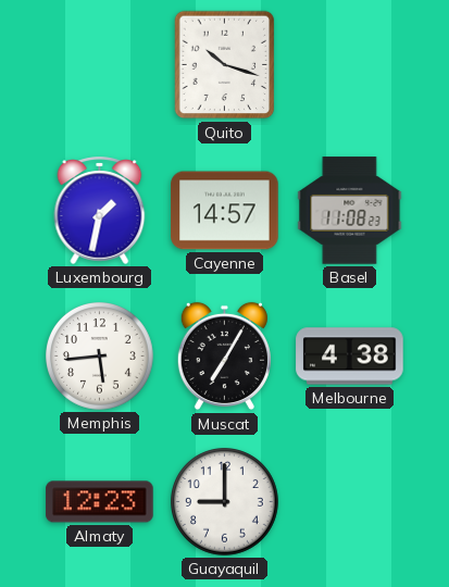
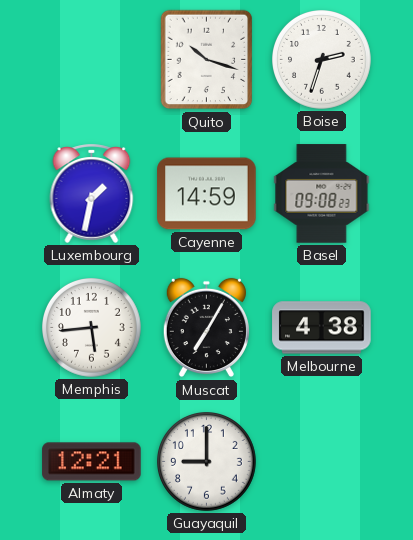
Boise: none -> 2:33
Cayenne: 14:57 -> 14:59
Basel: 11:08 -> 09:08
Almaty: 12:23 -> 12:21
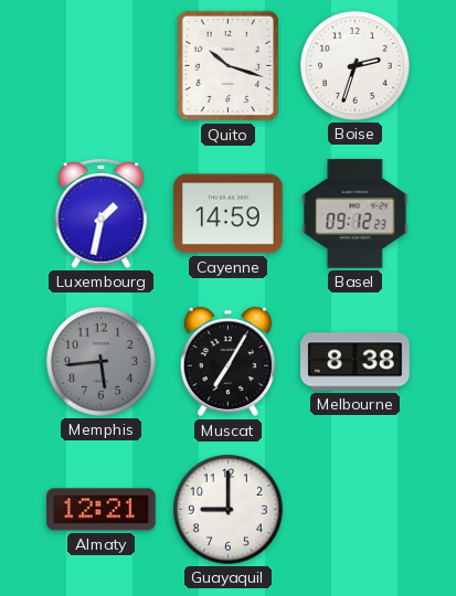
Basel: 09:08 -> 09:12
Memphis dial: white -> grey
Melbourne: 4:38 -> 8:38
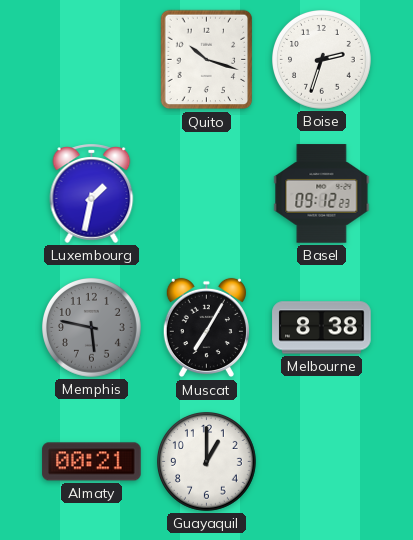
Cayenne: 14:59 -> none
Memphis: 5:44 -> 5:47
Almaty: 12:21 -> 00:21
Guayaquil: 9:00 -> 1:00
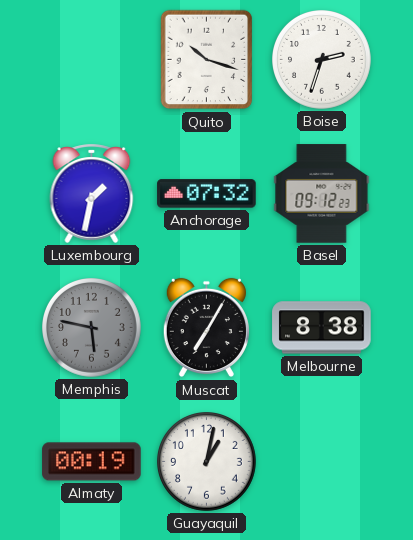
Anchorage: none -> 07:32
Almaty: 00:21 -> 00:19
Guayaquil: 1:00 -> 1:02
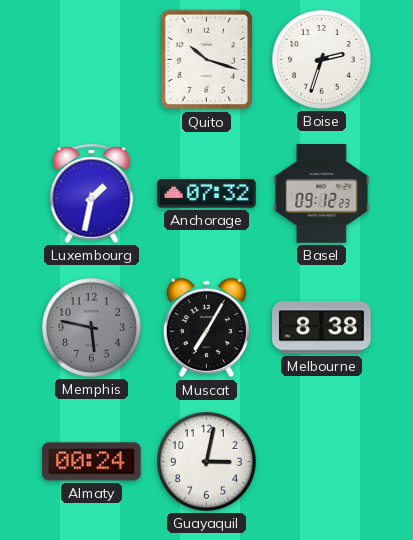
Almaty: 00:19 -> 00:24
Guayaquil: 1:02 -> 3:02
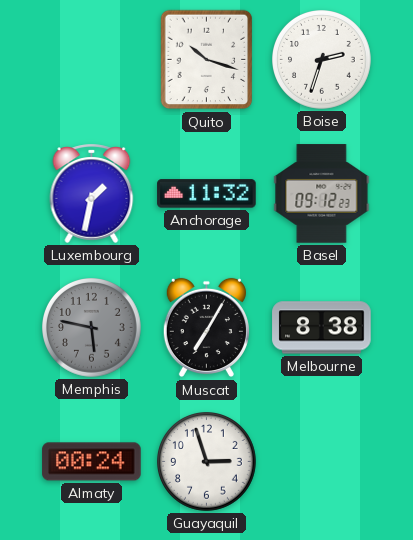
Anchorage: 07:32 -> 11:32
Guayaquil: 3:02 -> 2:57
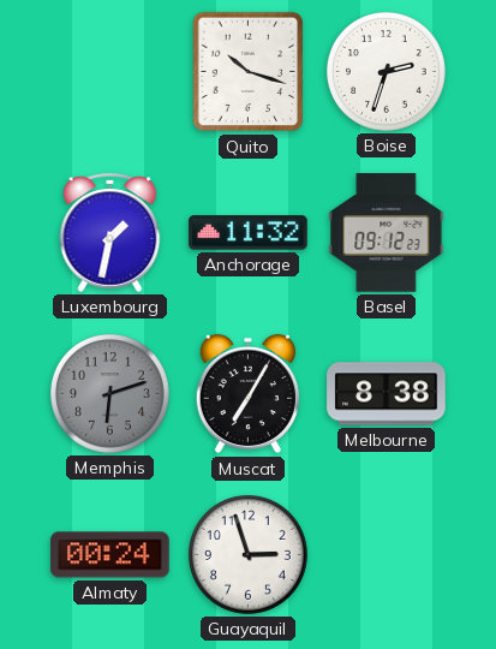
Memphis: 5:47 -> 6:12
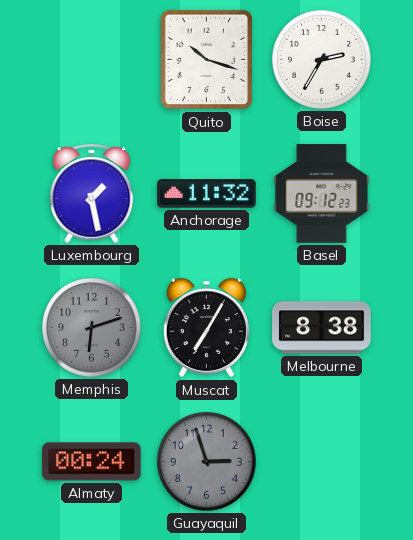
Boise: 2:33 -> 2:35
Luxembourg: 1:32 -> 1:28
Guayaquil dial: white -> grey
